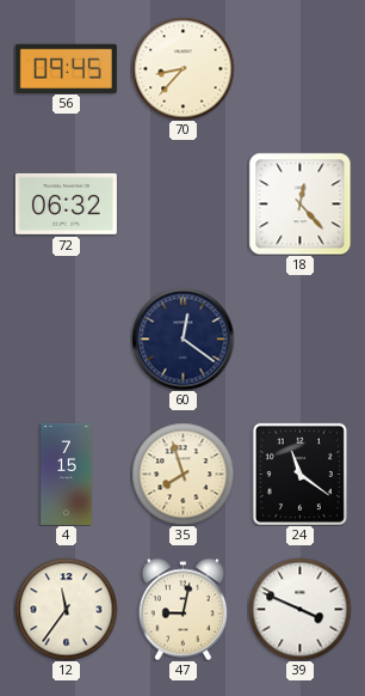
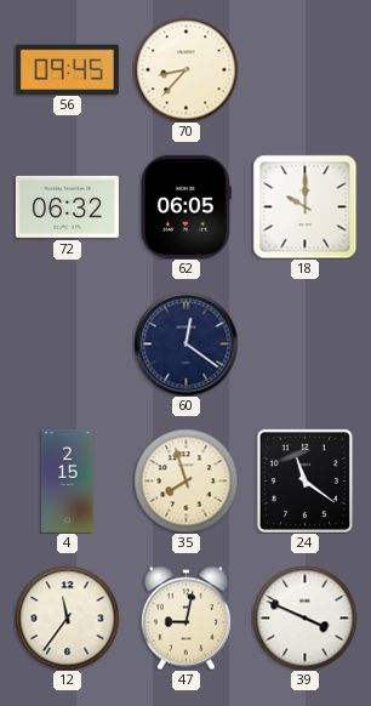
62: none -> 06:05
18: 12:23 -> 10:00
4: 7:15 -> 2:15
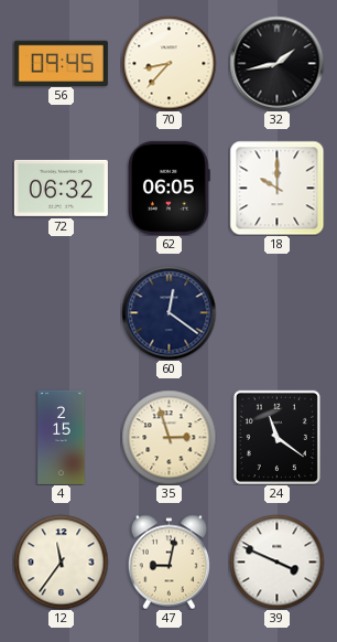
32: none -> 1:43
35: 7:57 -> 2:57
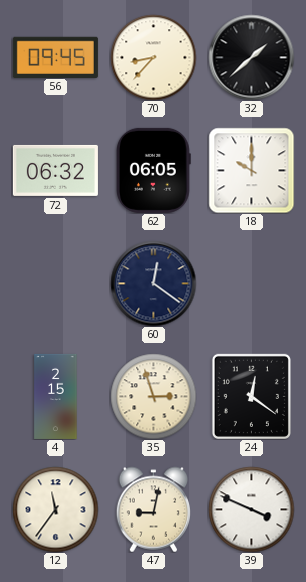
32: 1:43 -> 1:38
24: 11:21 -> 12:21
